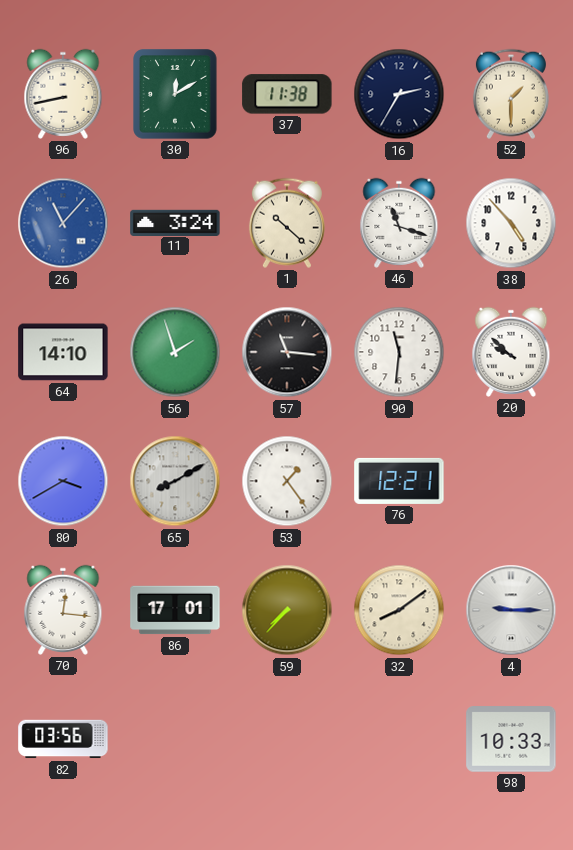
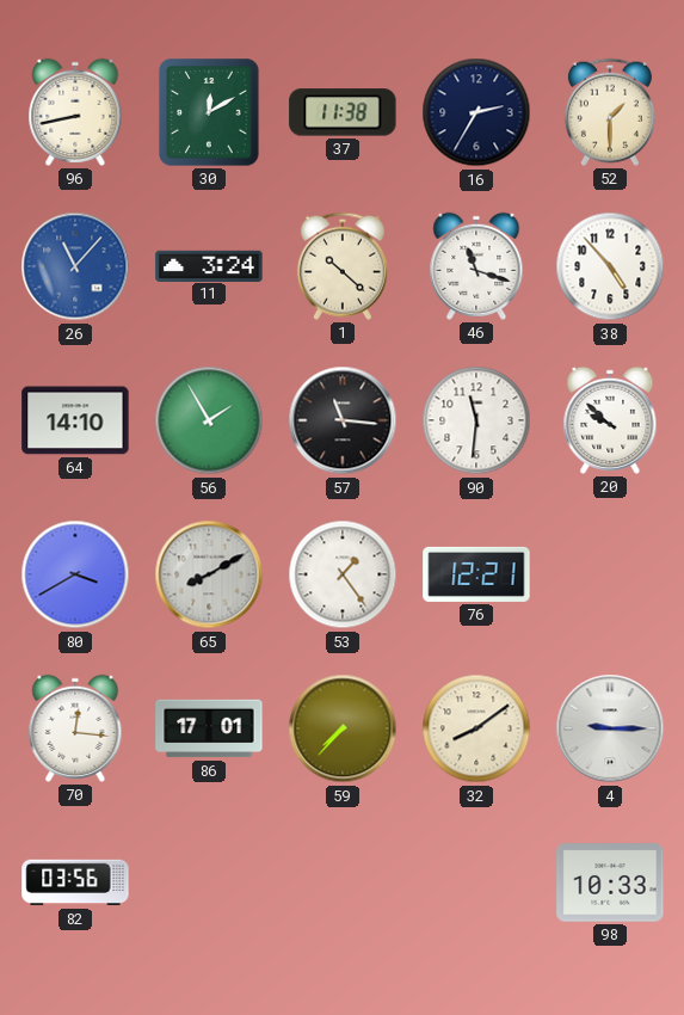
56: 1:57 -> 1:55
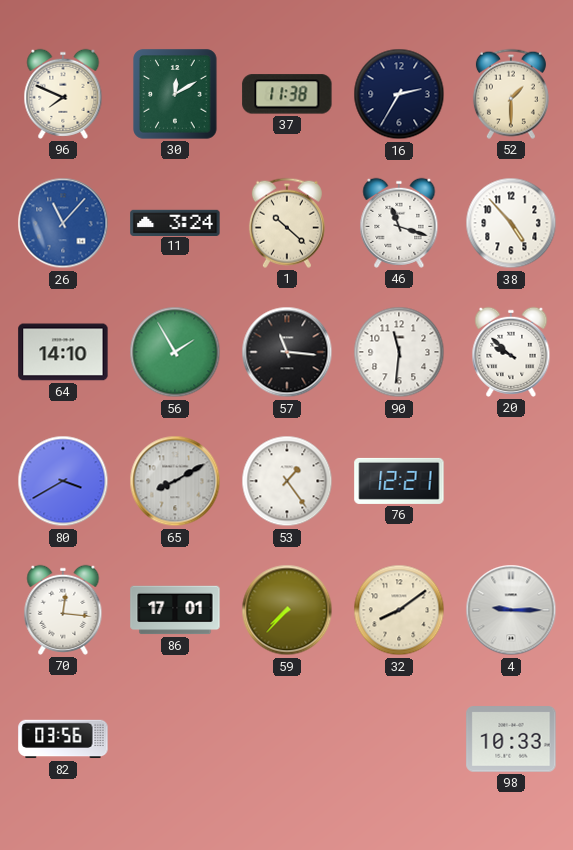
96: 8:43 -> 7:49
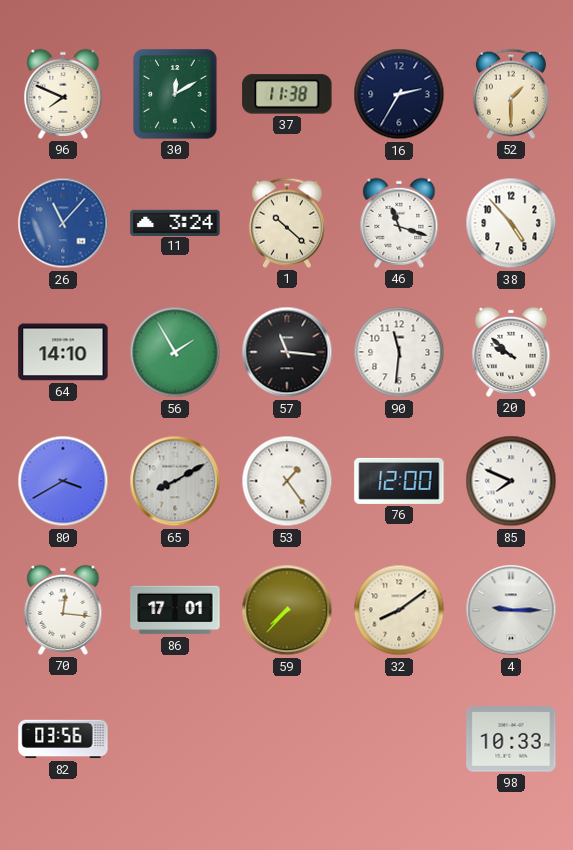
76: 12:21 -> 12:00
85: none -> 7:49
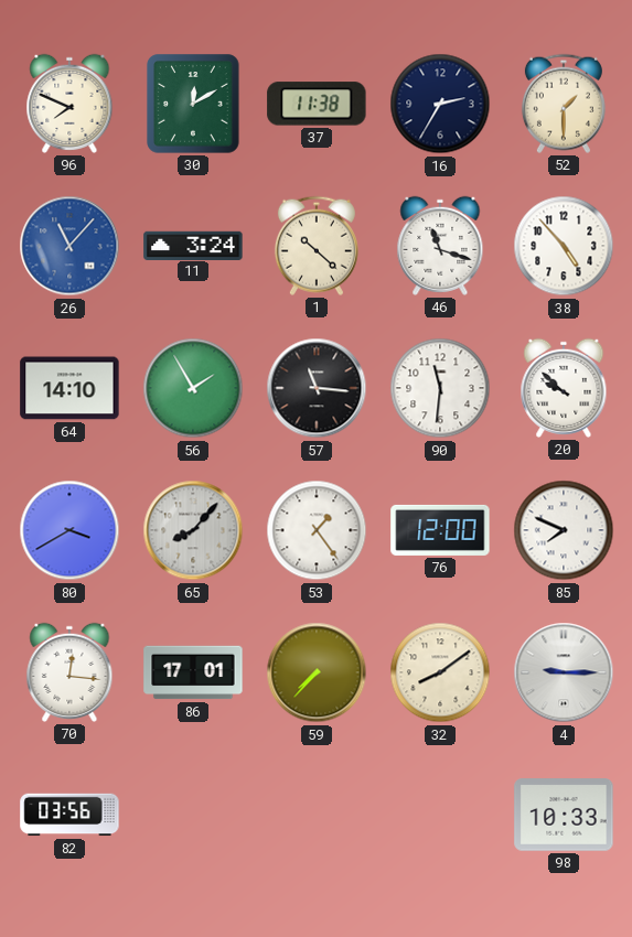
65: 8:10 -> 8:07
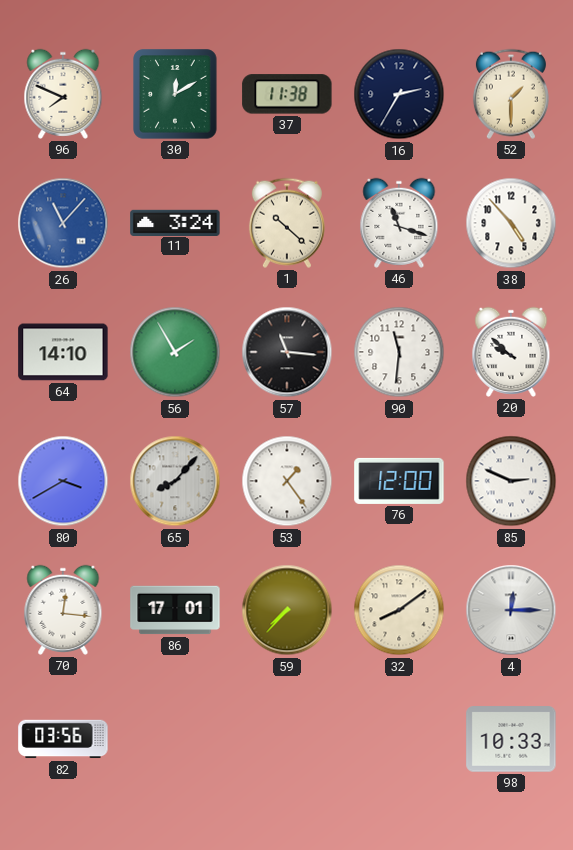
85: 7:49 -> 2:49
4: 9:15 -> 12:15
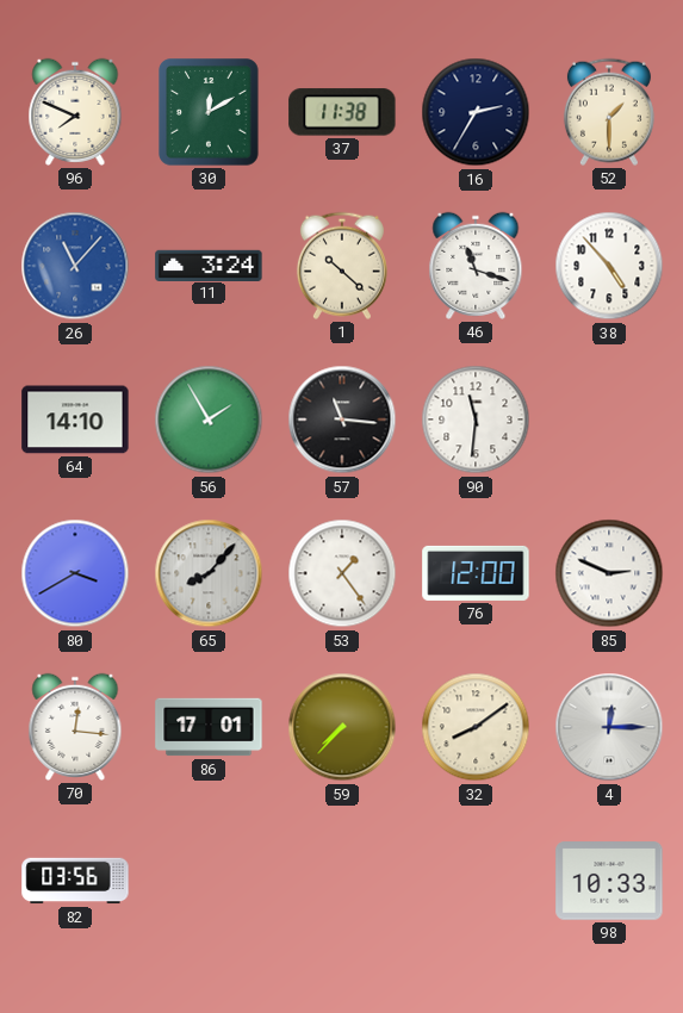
20: 9:52 -> none
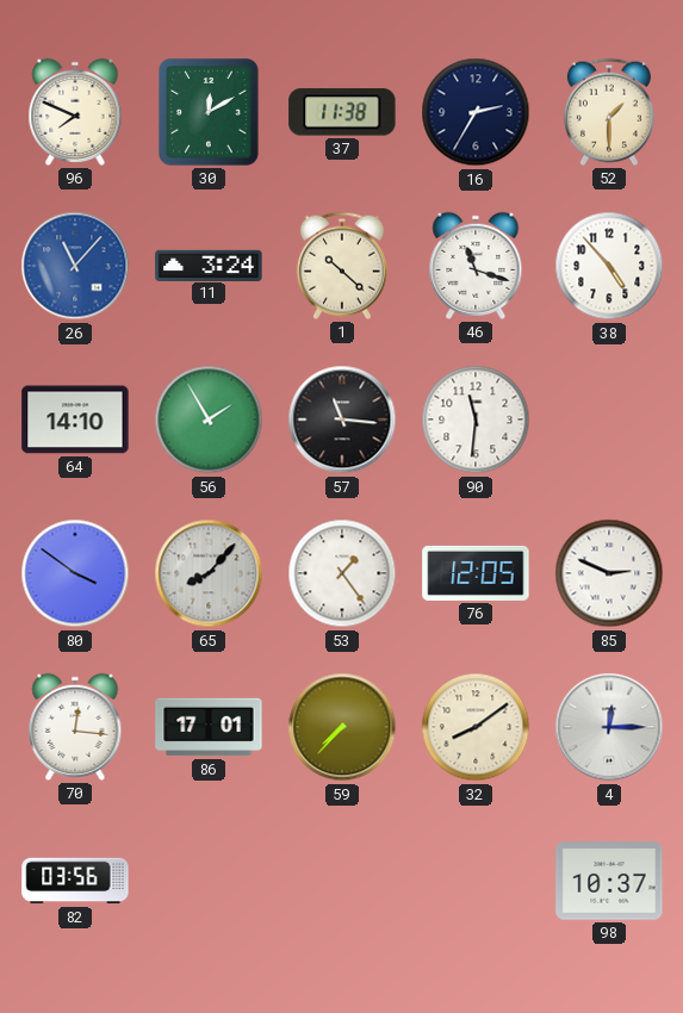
80: 3:40 -> 3:51
76: 12:00 -> 12:05
98: 10:33 -> 10:37
